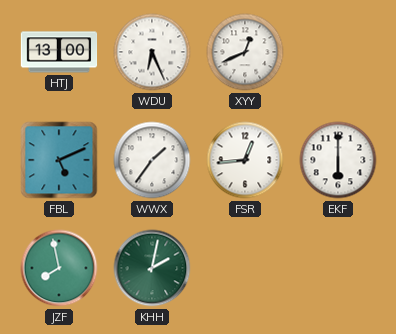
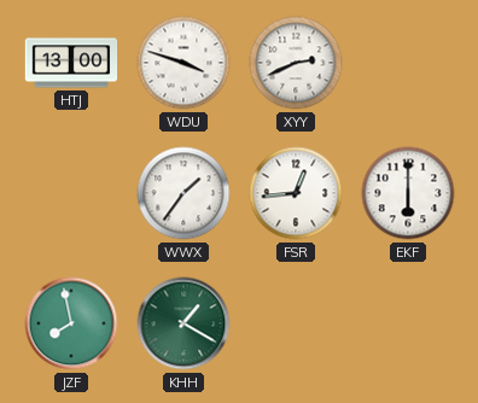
WDU: 6:26 -> 3:48
XYY: 12:41 -> 2:41
FBL: 5:11 -> none
KHH: 2:02 -> 1:20
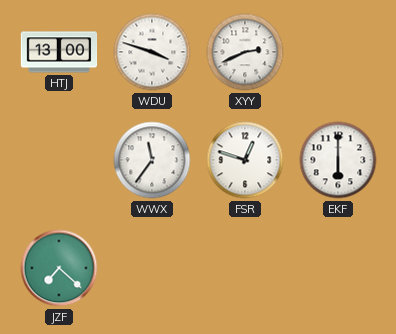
WWX: 1:36 -> 11:36
FSR: 12:44 -> 12:48
JZF: 7:58 -> 7:22
KHH: 1:20 -> none
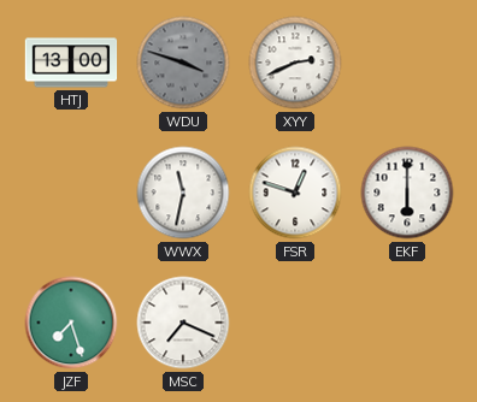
WDU dial: white -> grey
WWX: 11:36 -> 11:32
JZF: 7:22 -> 7:27
MSC: none -> 7:19
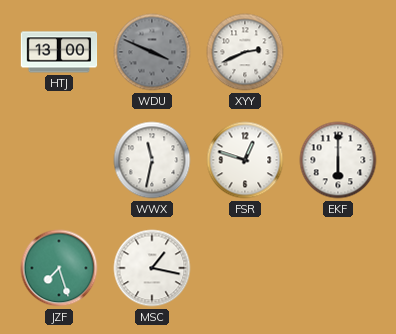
WDU: 3:48 -> 3:49
MSC: 7:19 -> 1:17
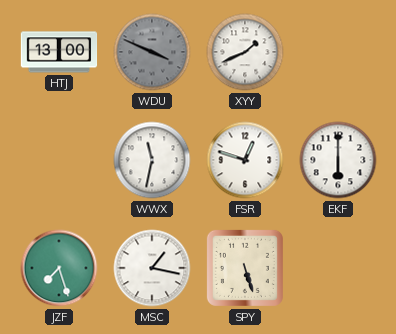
XYY: 2:41 -> 1:41
SPY: none -> 5:27
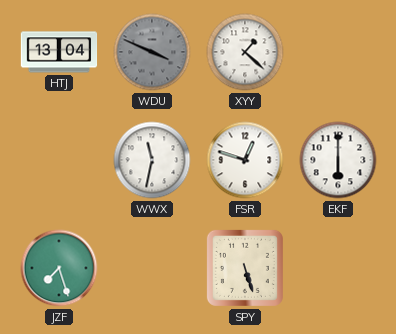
HTJ: 13:00 -> 13:04
XYY: 1:41 -> 1:22
MSC: 1:17 -> none
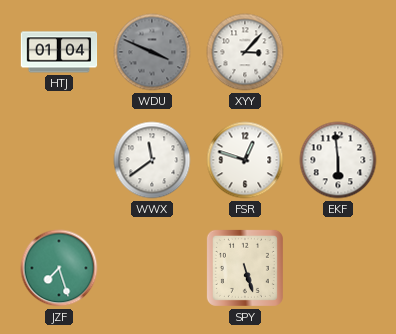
HTJ: 13:04 -> 01:04
XYY: 1:22 -> 3:07
WWX: 11:32 -> 11:39
EKF: 6:00 -> 5:59
